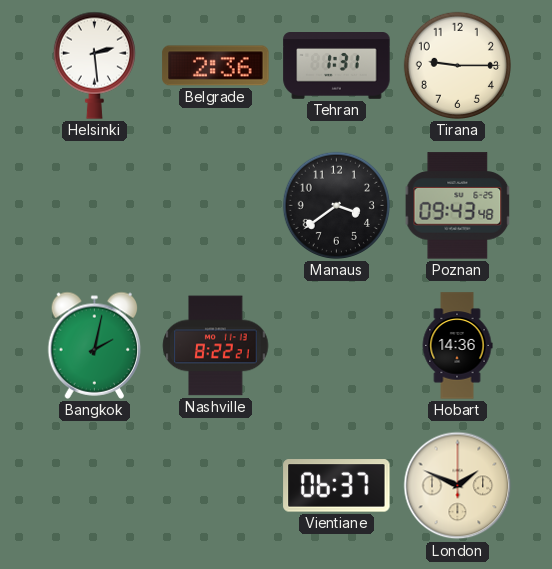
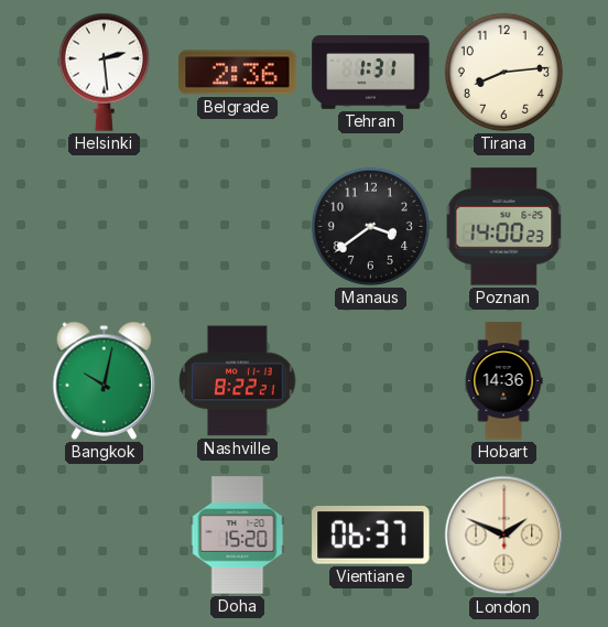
Tirana: 9:15 -> 8:14
Poznan: 09:43 -> 14:00
Bangkok: 2:02 -> 10:02
Doha: none -> 15:20
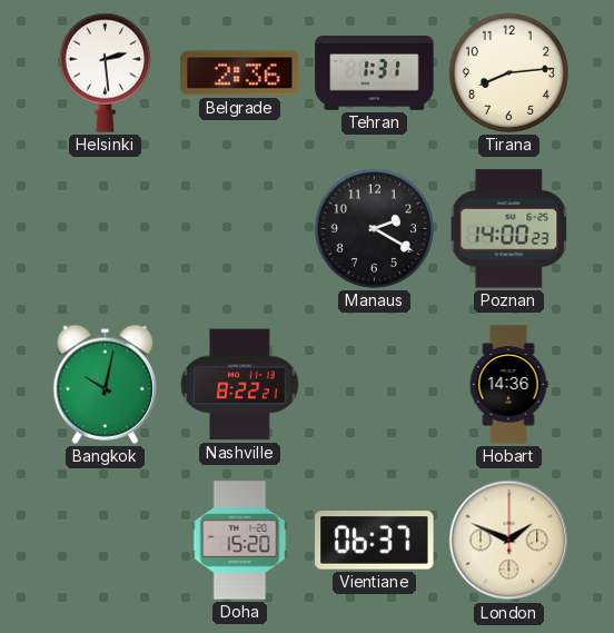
Manaus: 3:39 -> 2:20
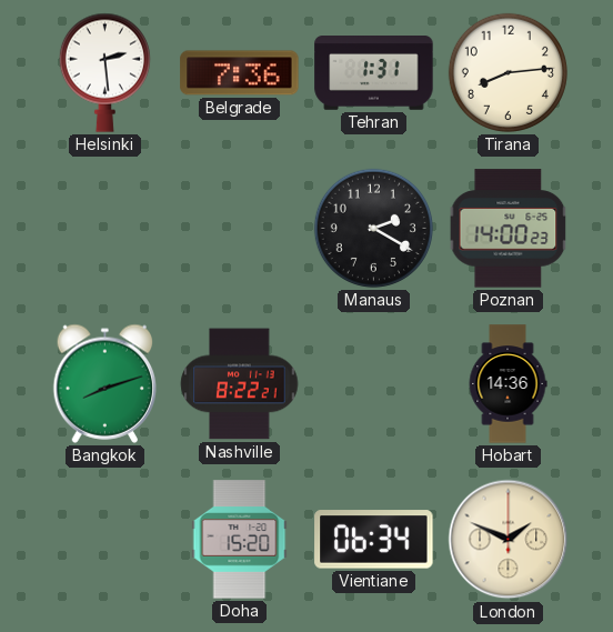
Belgrade: 2:36 -> 7:36
Bangkok: 10:02 -> 8:12
Vientiane: 06:37 -> 06:34
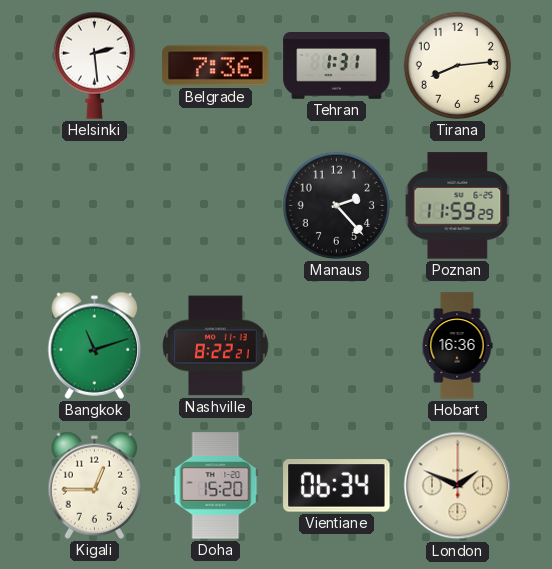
Manaus: 2:20 -> 2:23
Poznan: 14:00 -> 11:59
Bangkok: 8:12 -> 11:12
Hobart: 14:36 -> 16:36
Kigali: none -> 12:45
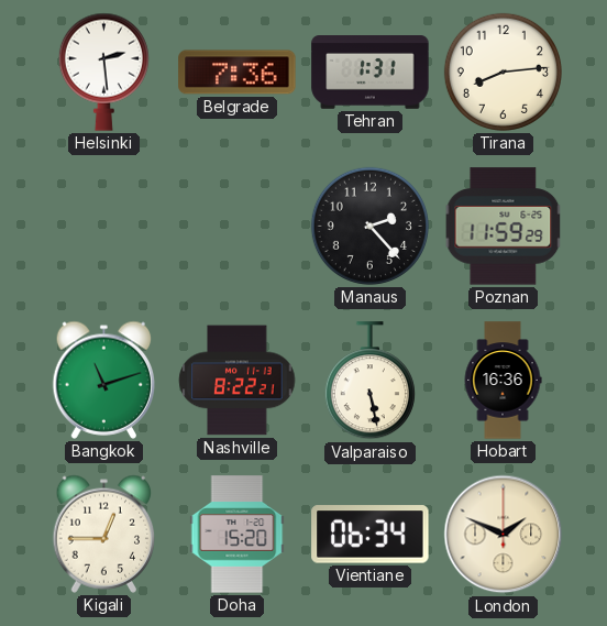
Valparaiso: none -> 5:28
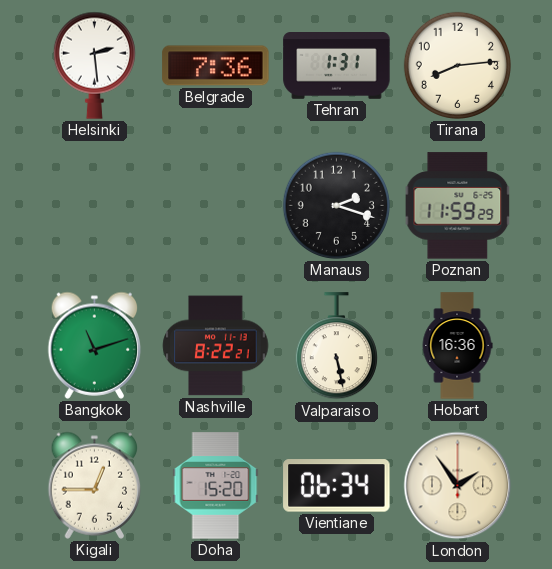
Manaus: 2:23 -> 2:18
London: 1:49 -> 1:54
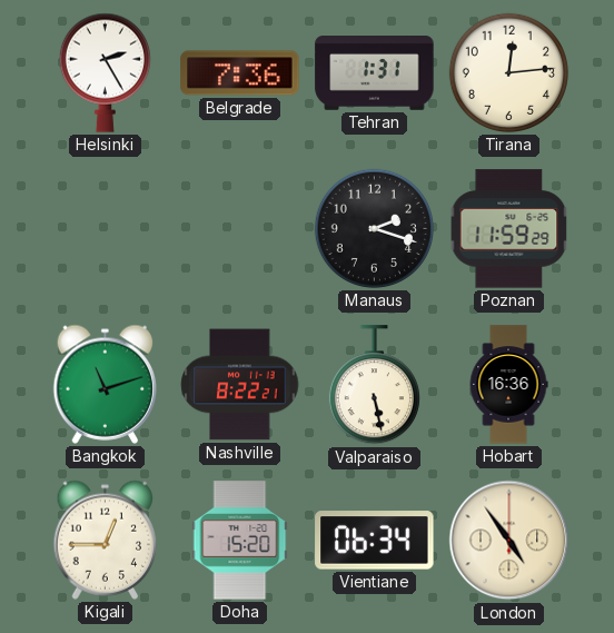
Helsinki: 2:29 -> 2:25
Tirana: 8:14 -> 12:14
London: 1:54 -> 4:54
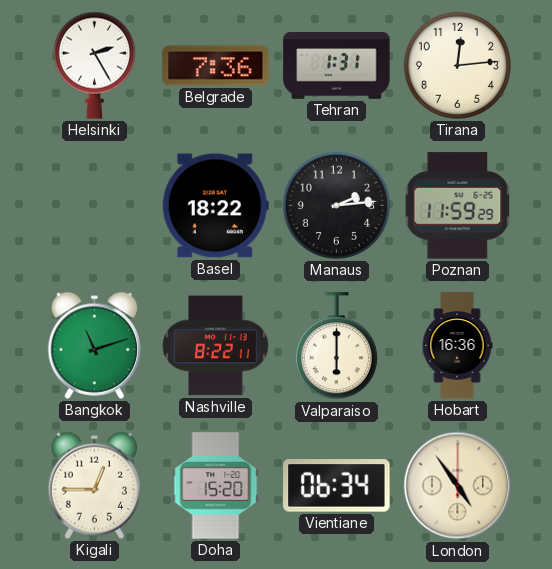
Basel: none -> 18:22
Manaus: 2:18 -> 2:14
Nashville: 8:22:21 -> 8:22:11
Valparaiso: 5:28 -> 6:00
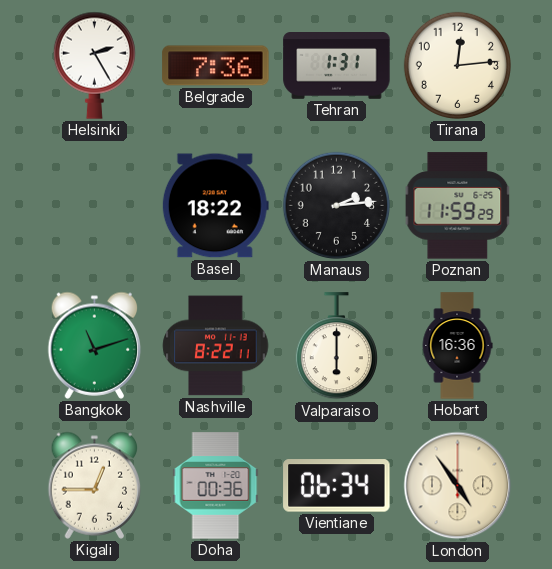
Doha: 15:20 -> 00:36
